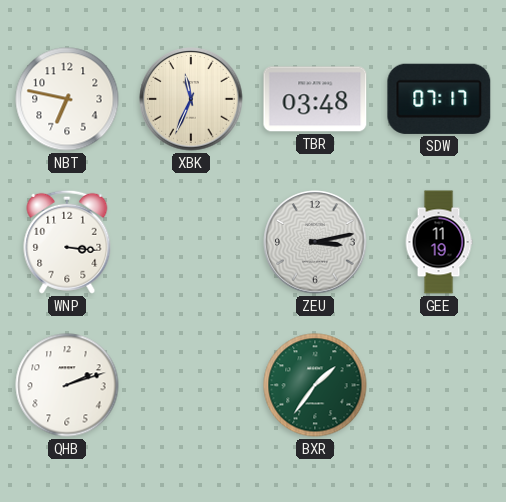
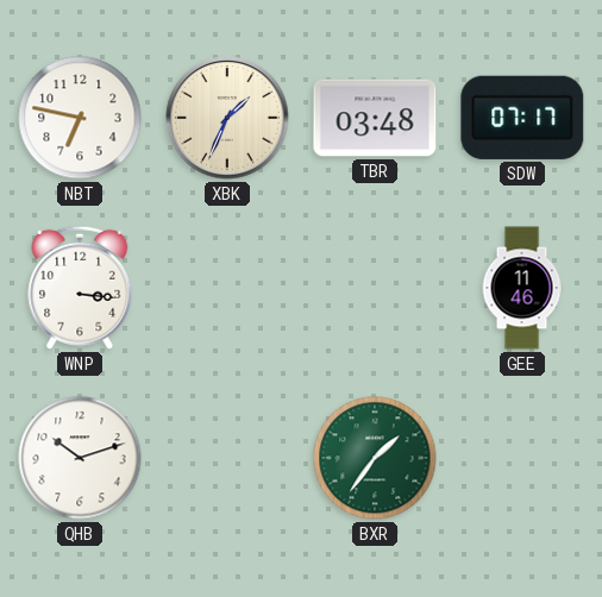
XBK: 11:34 -> 1:34
ZEU: 3:13 -> none
GEE: 11:19 -> 11:46
QHB: 2:12 -> 10:12
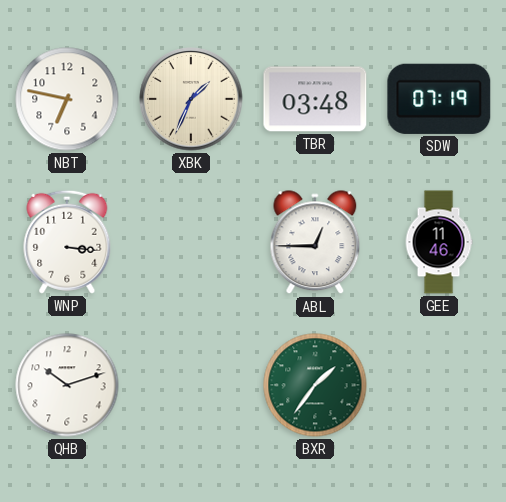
SDW: 07:17 -> 07:19
ABL: none -> 12:45
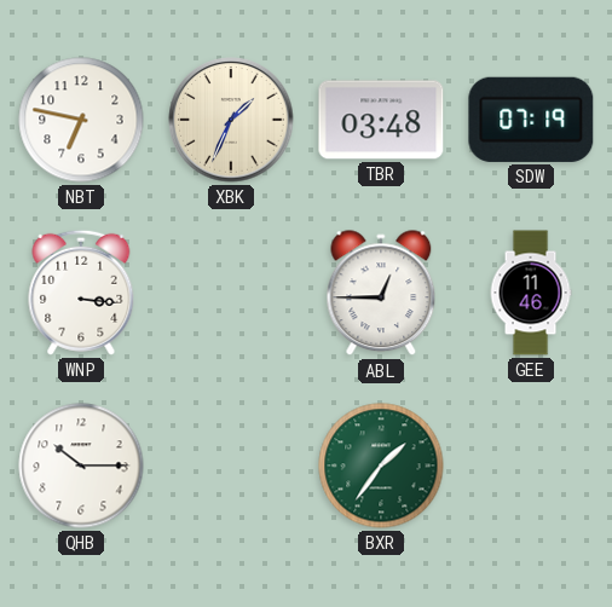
QHB: 10:12 -> 10:15
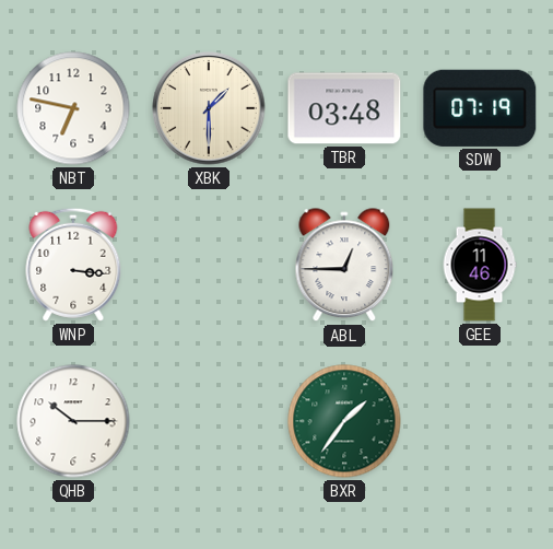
XBK: 1:34 -> 1:30
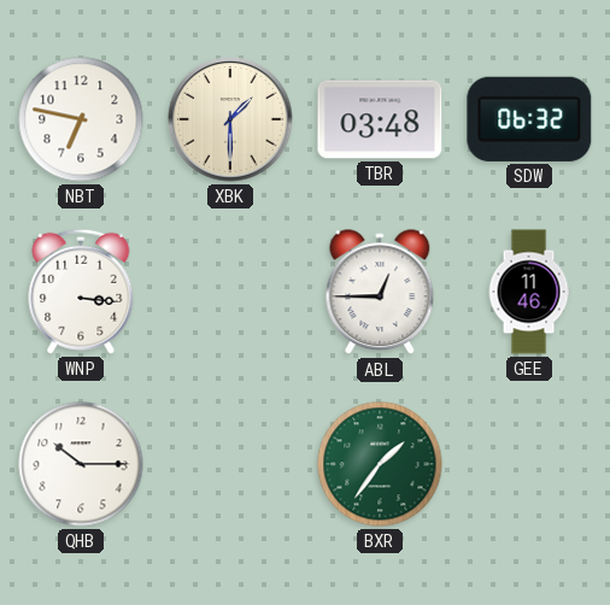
SDW: 07:19 -> 06:32
